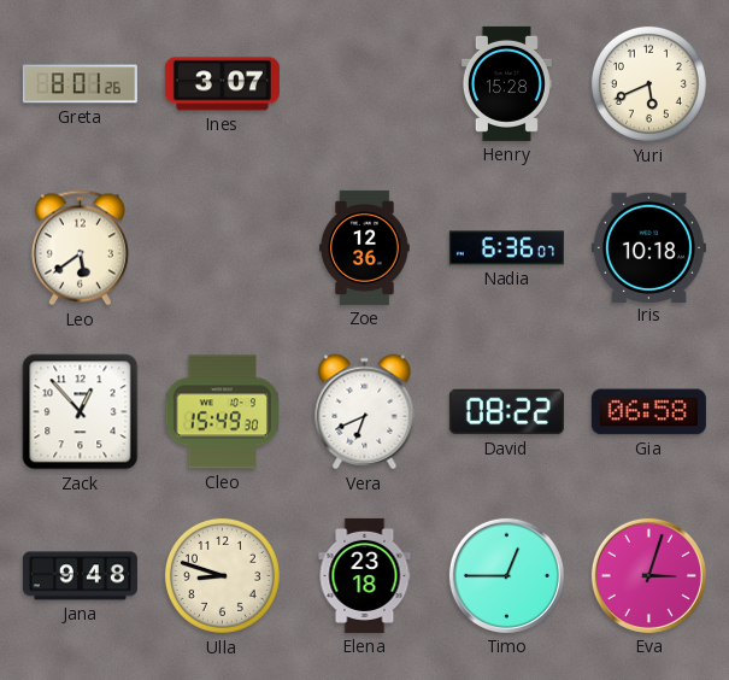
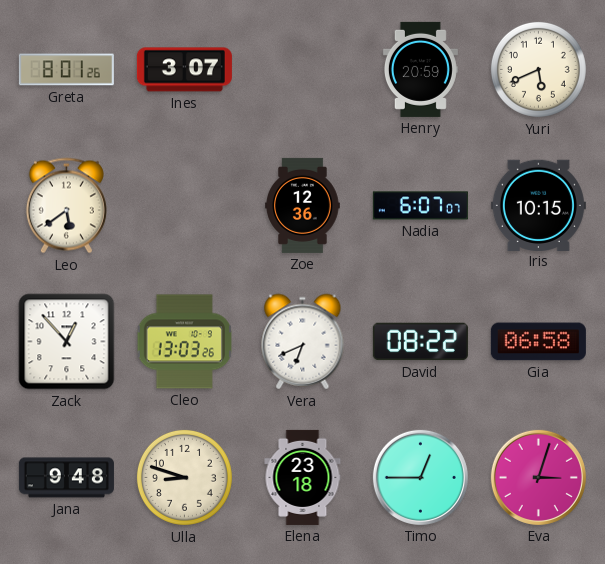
Henry: 15:28 -> 20:59
Nadia: 6:36 -> 6:07
Iris: 10:18 -> 10:15
Cleo: 15:49 -> 13:03
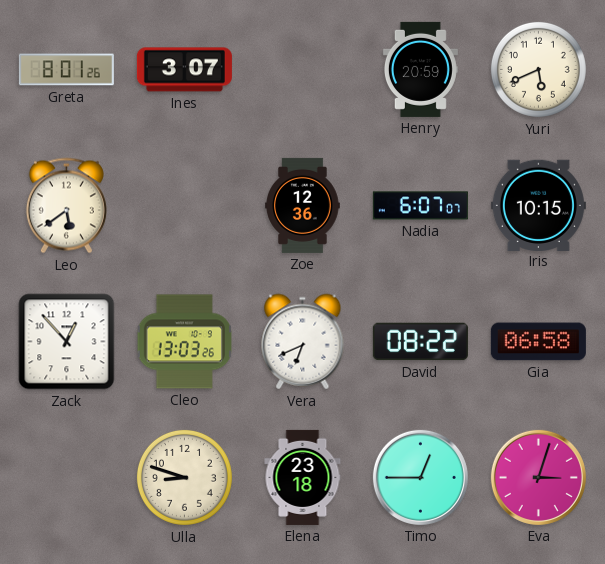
Jana: 9:48 -> none
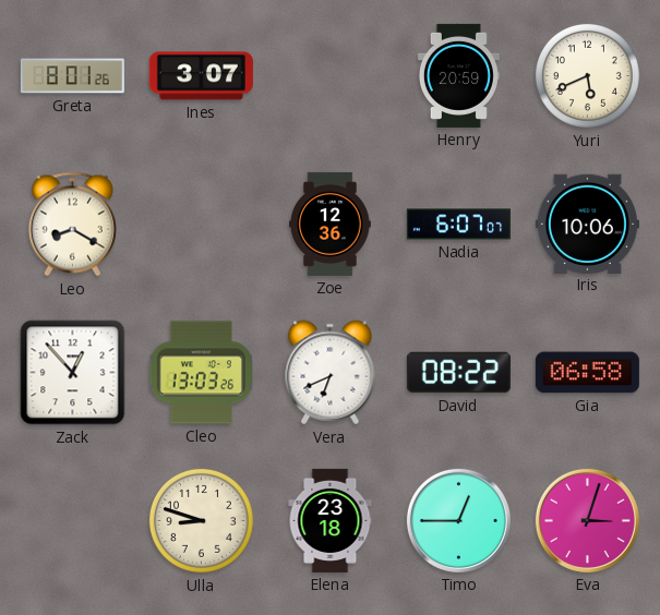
Leo: 5:39 -> 8:20
Iris: 10:15 -> 10:06
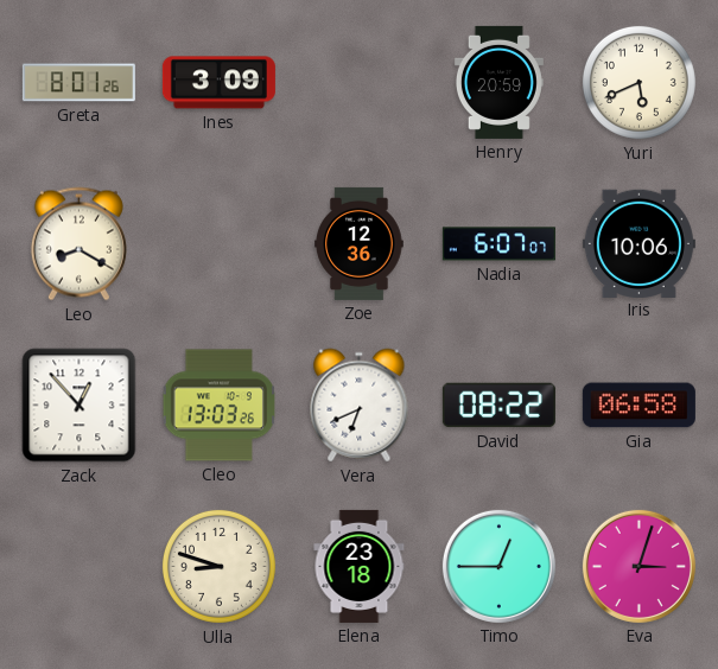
Ines: 3:07 -> 3:09
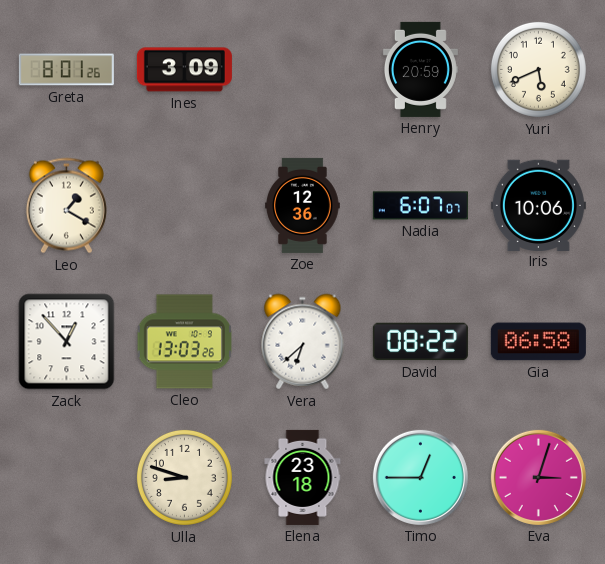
Leo: 8:20 -> 1:20
Vera: 6:41 -> 6:38
